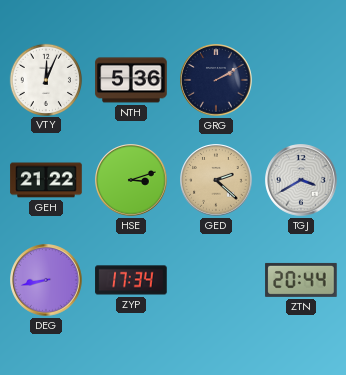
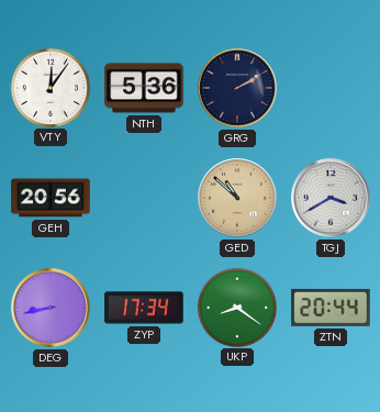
VTY: 12:04 -> 12:06
GEH: 21:22 -> 20:56
HSE: 3:12 -> none
GED: 2:22 -> 10:52
UKP: none -> 8:21
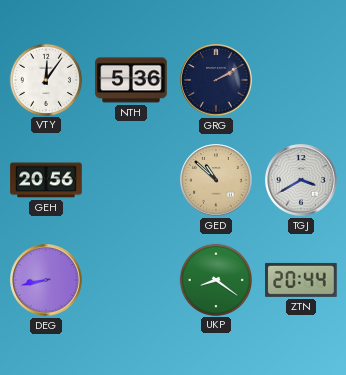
ZYP: 17:34 -> none
